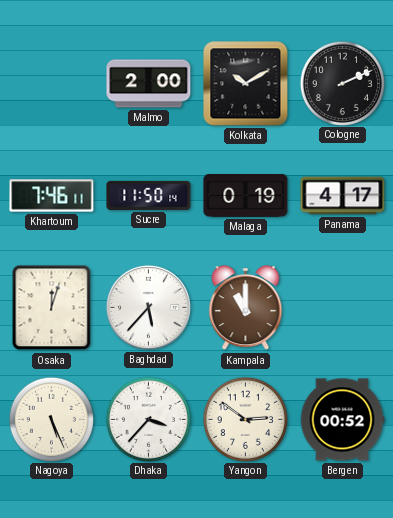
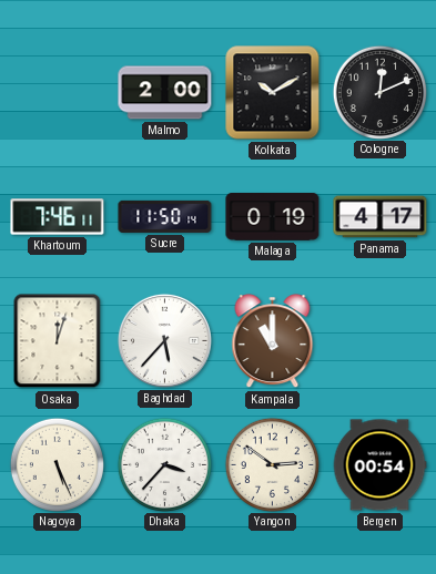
Cologne: 2:11 -> 12:11
Bergen: 00:52 -> 00:54
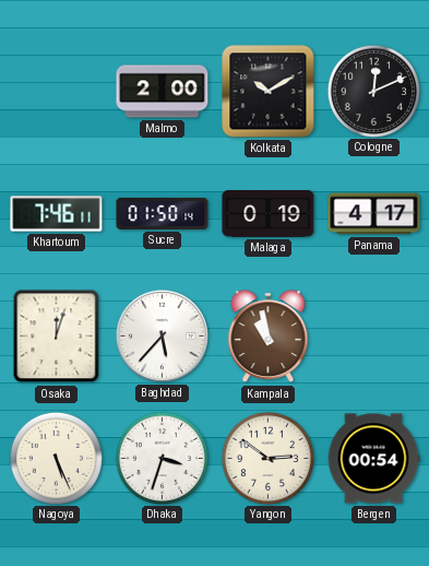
Sucre: 11:50 -> 01:50
Kampala: 11:00 -> 10:58
Dhaka: 3:37 -> 3:33
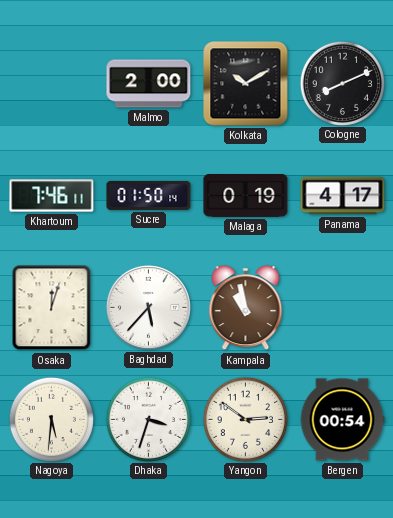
Cologne: 12:11 -> 8:11
Nagoya: 5:26 -> 5:31
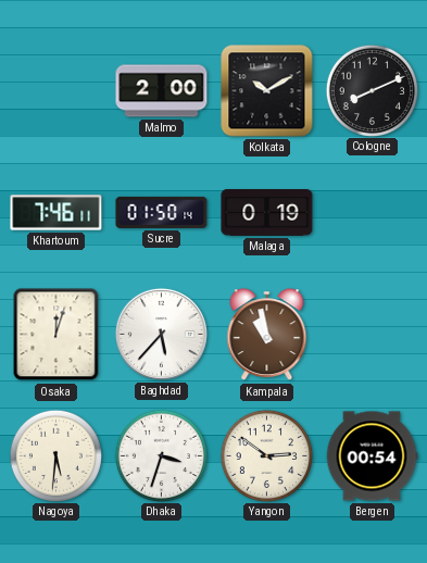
Panama: 4:17 -> none
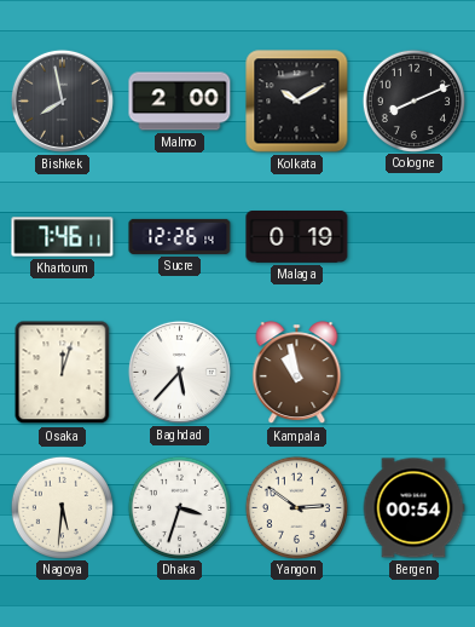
Bishkek: none -> 7:58
Sucre: 01:50 -> 12:26
